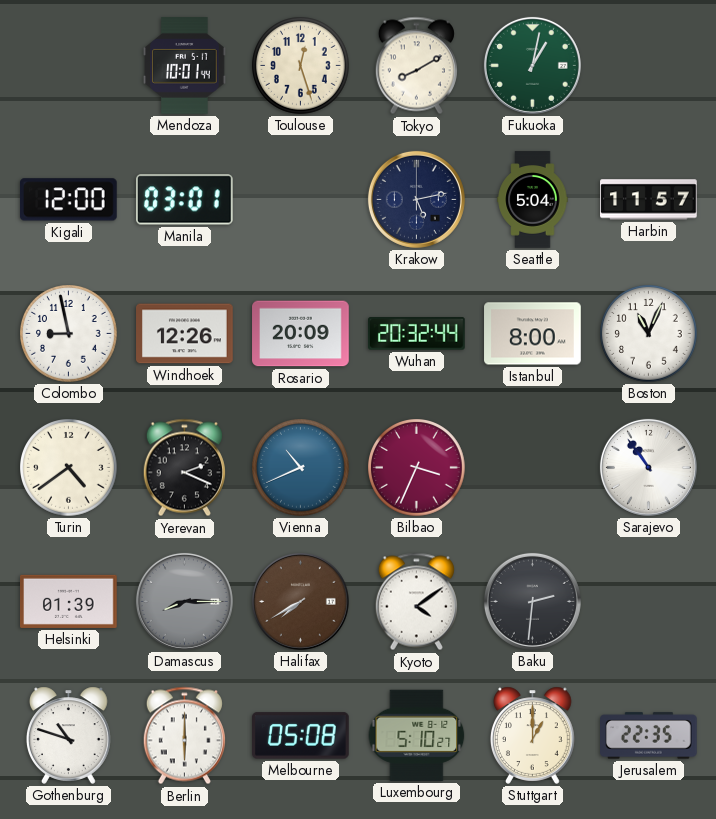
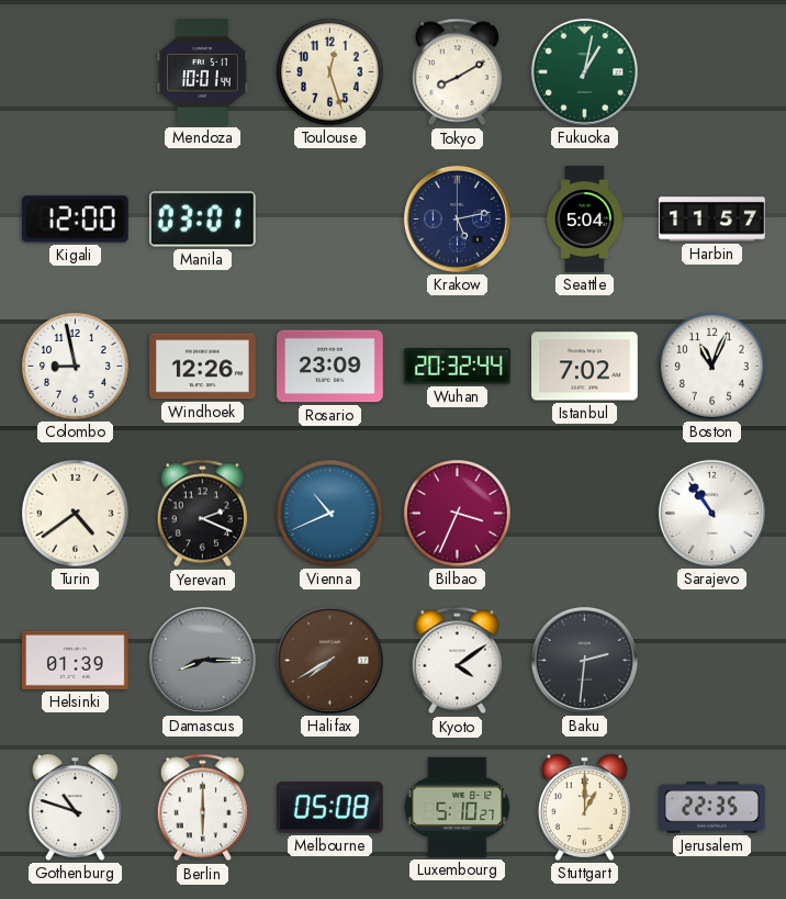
Rosario: 20:09 -> 23:09
Istanbul: 8:00 -> 7:02
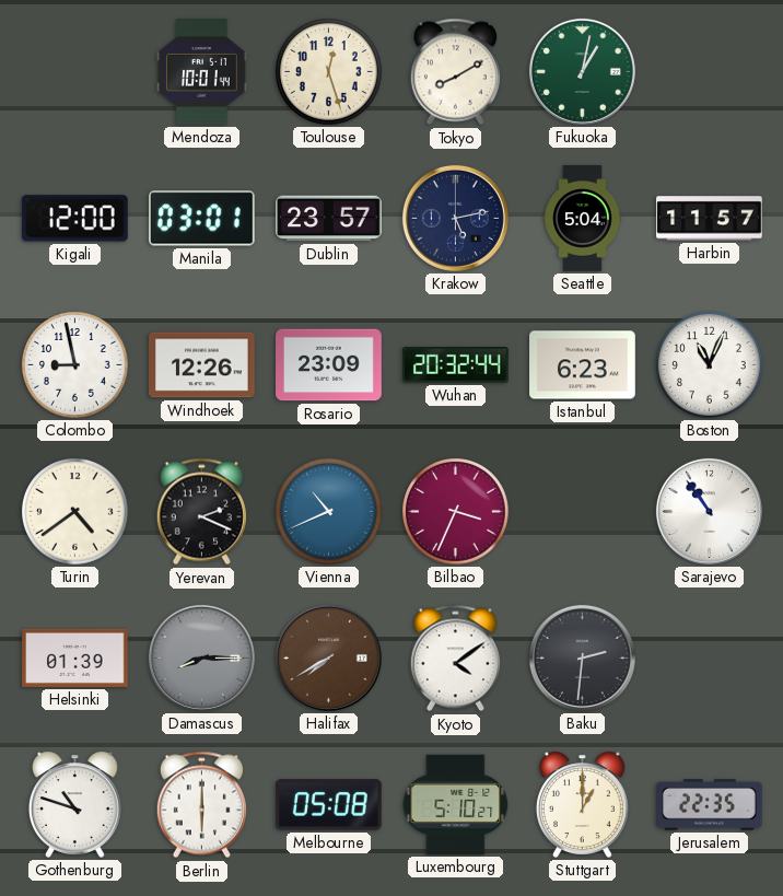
Dublin: none -> 23:57
Istanbul: 7:02 -> 6:23
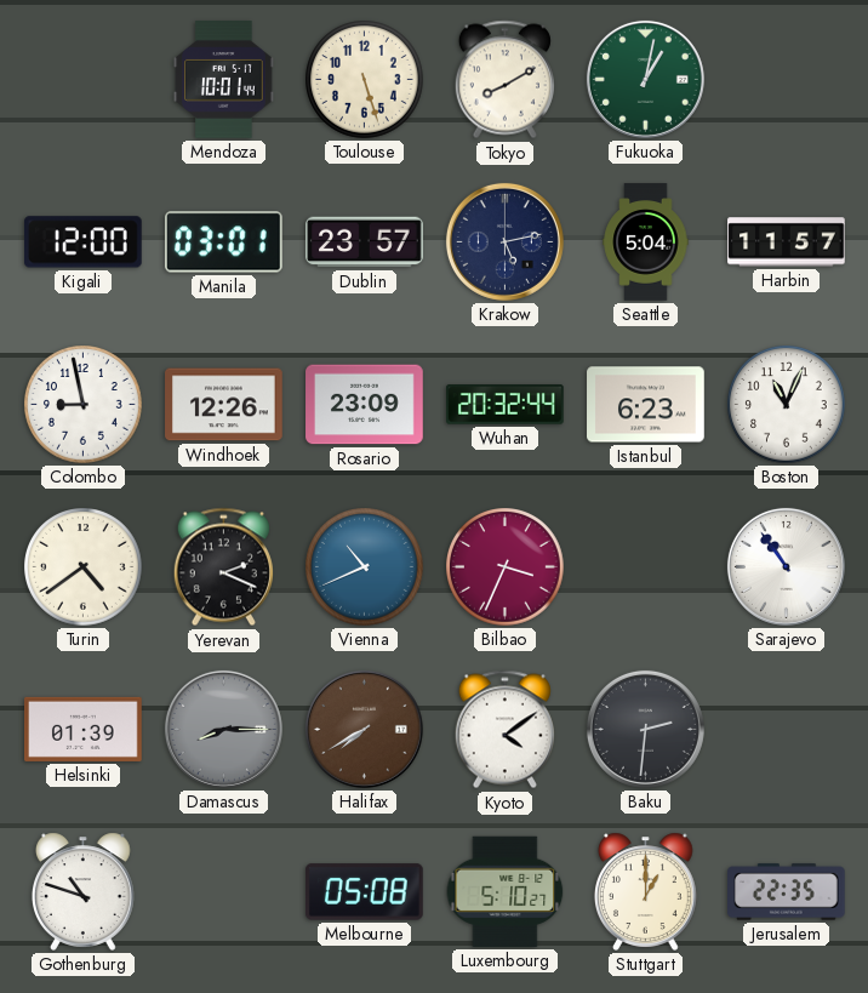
Toulouse: 12:27 -> 5:27
Berlin: 6:00 -> none
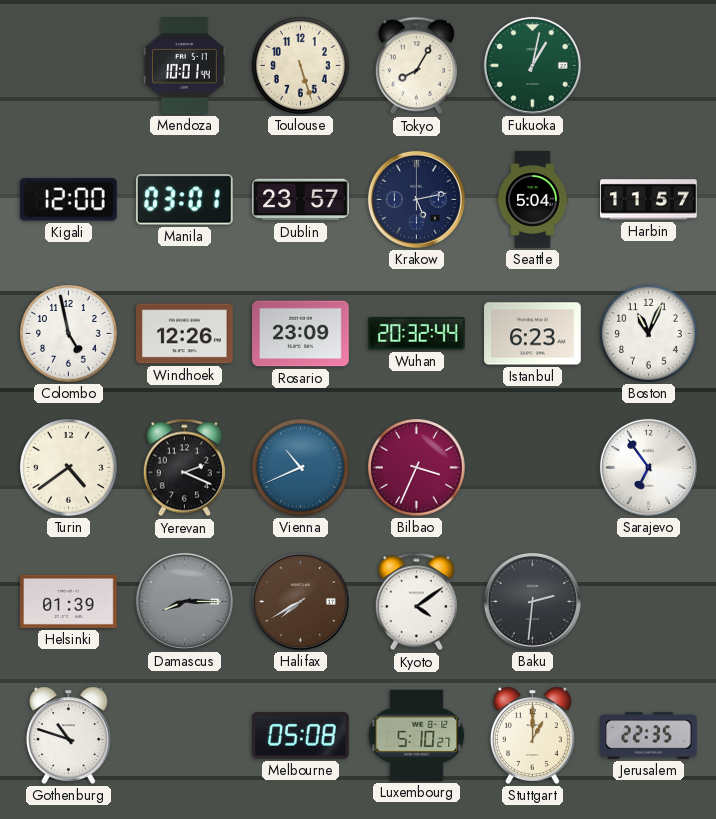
Tokyo: 8:10 -> 8:05
Colombo: 8:58 -> 4:58
Sarajevo: 10:54 -> 6:54
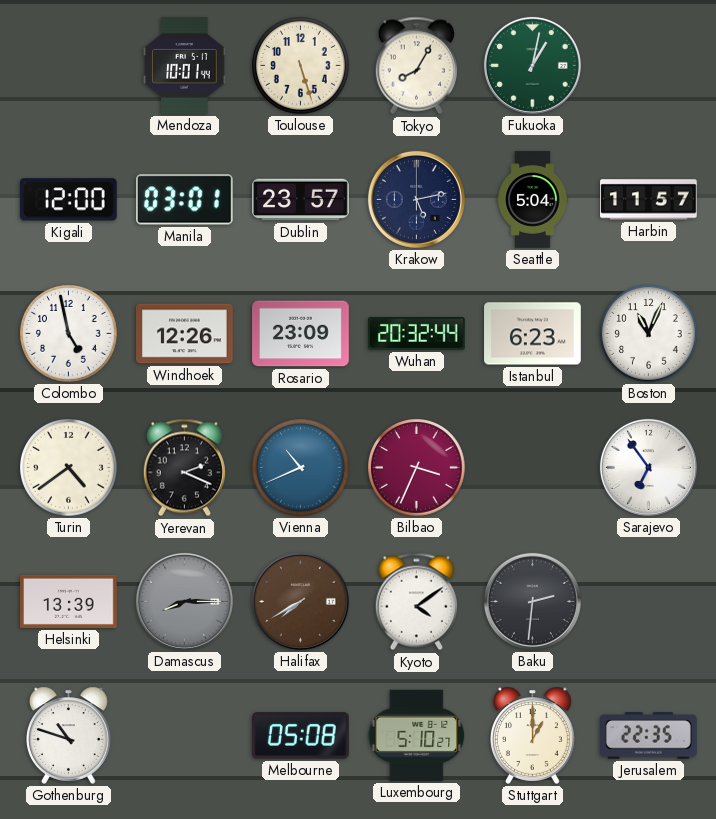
Helsinki: 01:39 -> 13:39
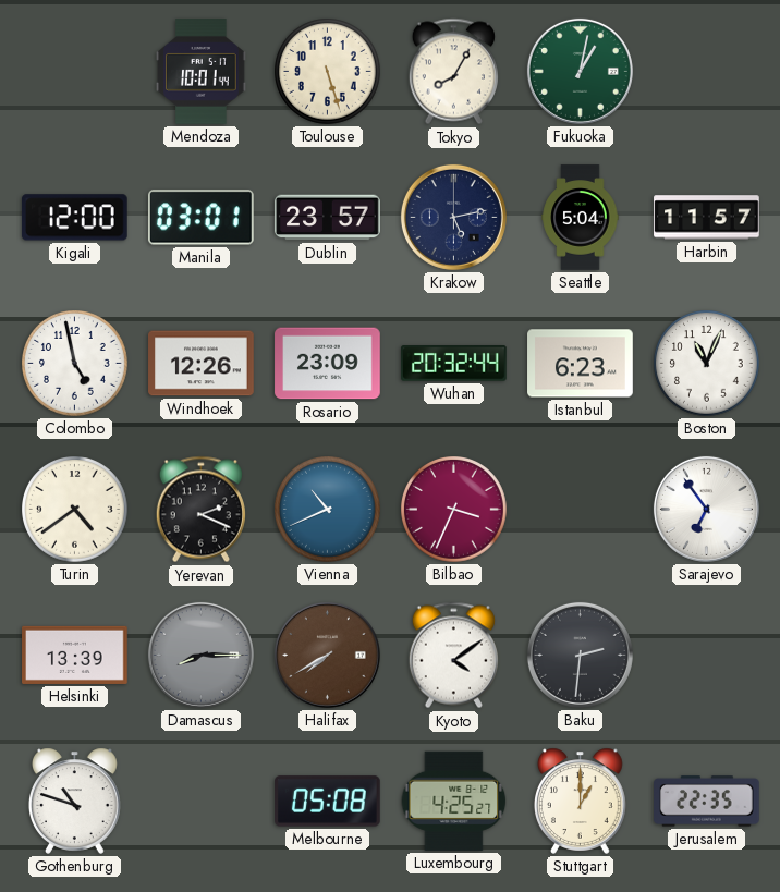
Luxembourg: 5:10 -> 4:25
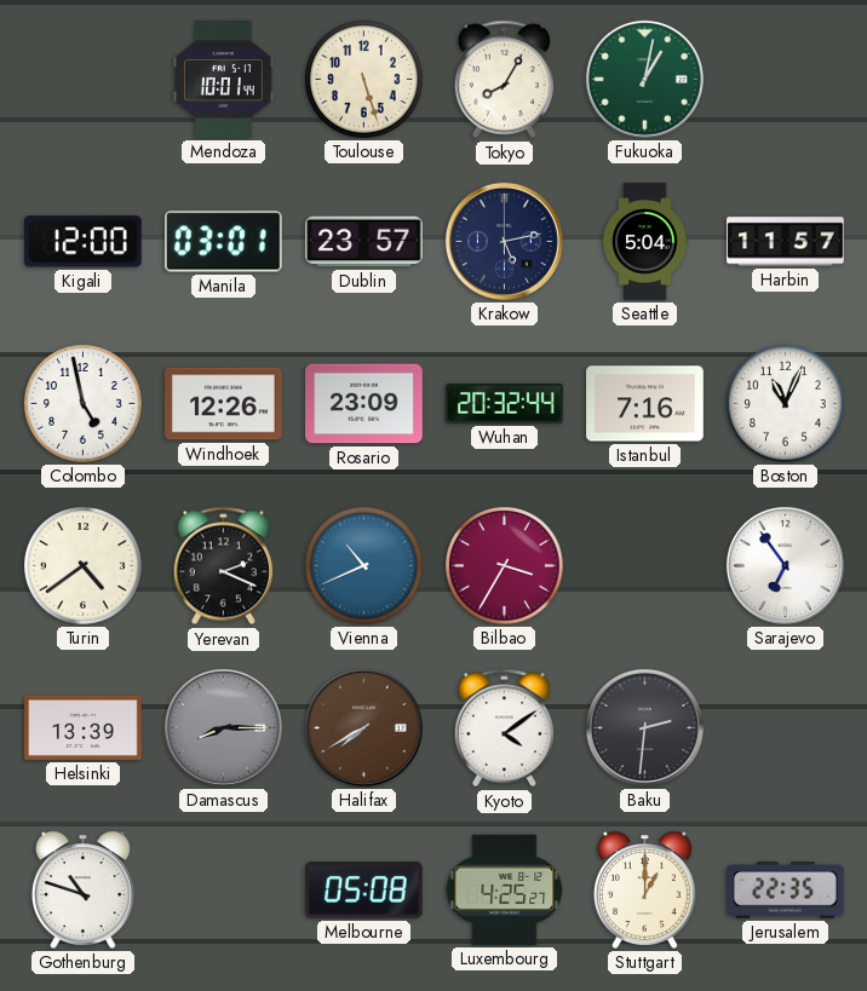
Istanbul: 6:23 -> 7:16
Bilbao: 3:34 -> 3:35
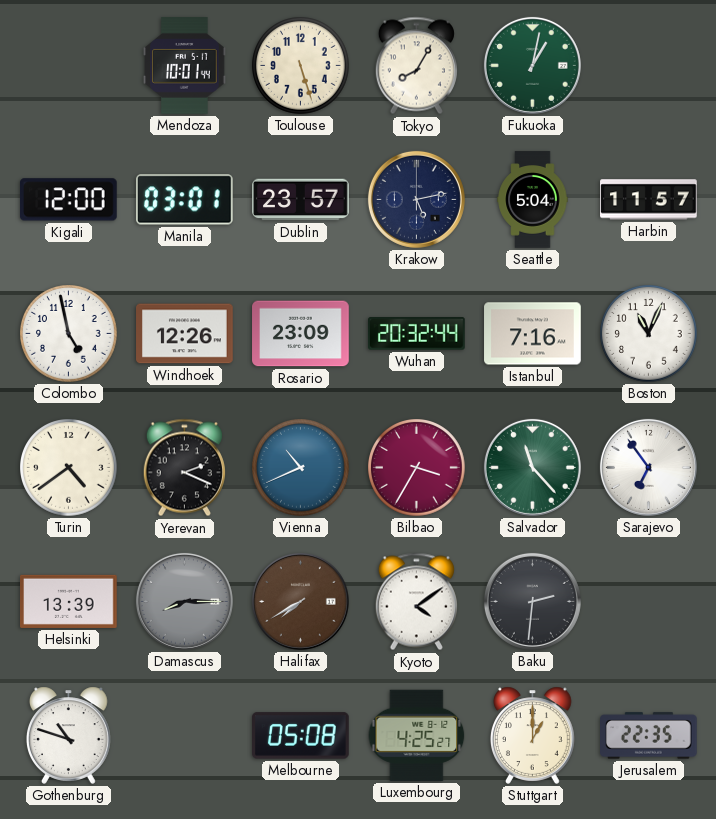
Salvador: none -> 11:23
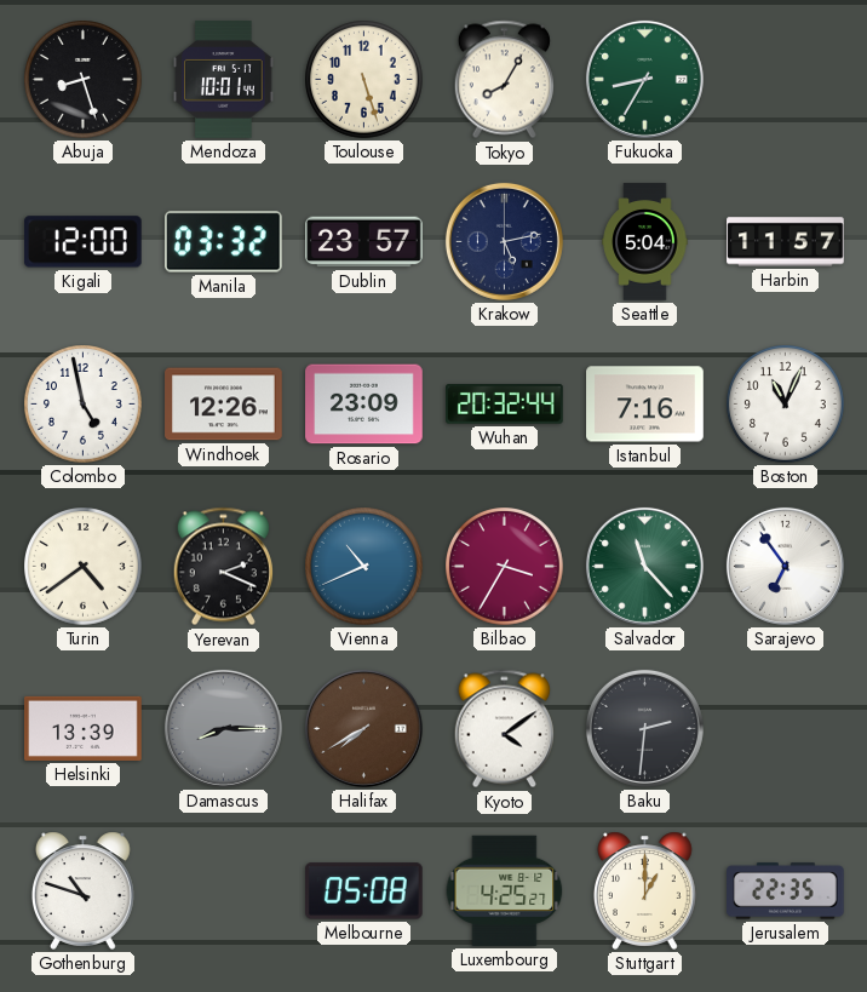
Abuja: none -> 8:27
Fukuoka: 1:02 -> 8:35
Manila: 03:01 -> 03:32
